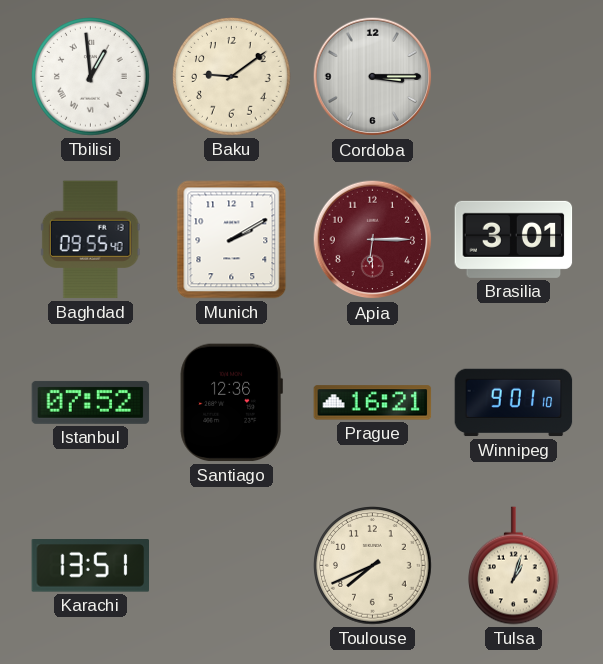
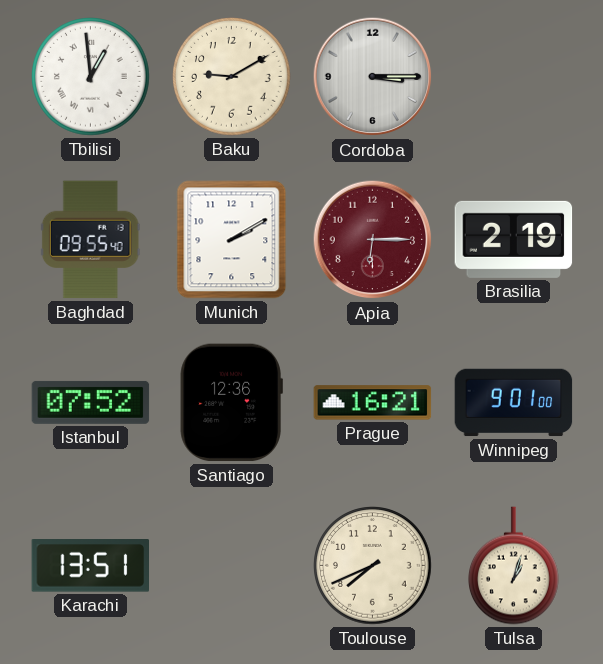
Baku: 9:09 -> 9:10
Brasilia: 3:01 -> 2:19
Winnipeg: 9:01:10 -> 9:01:00
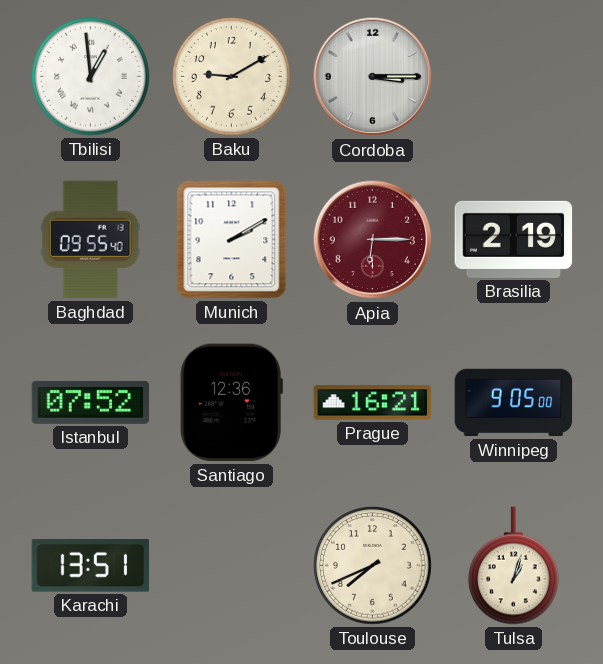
Winnipeg: 9:01 -> 9:05
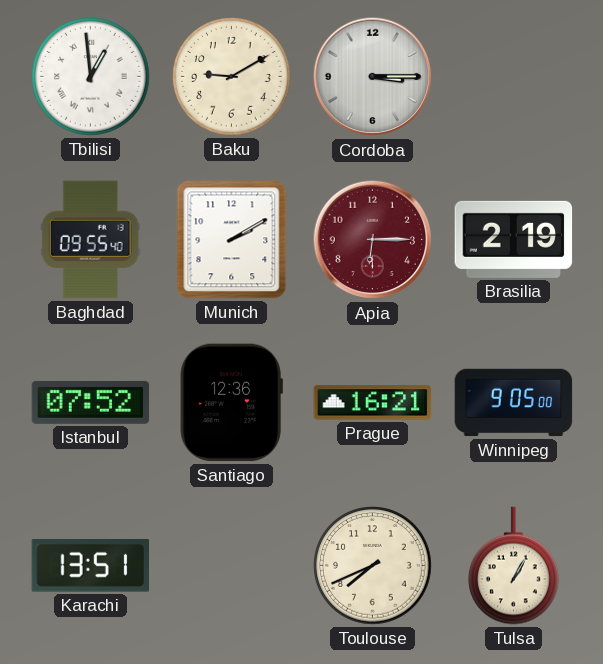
Tulsa: 1:03 -> 1:05
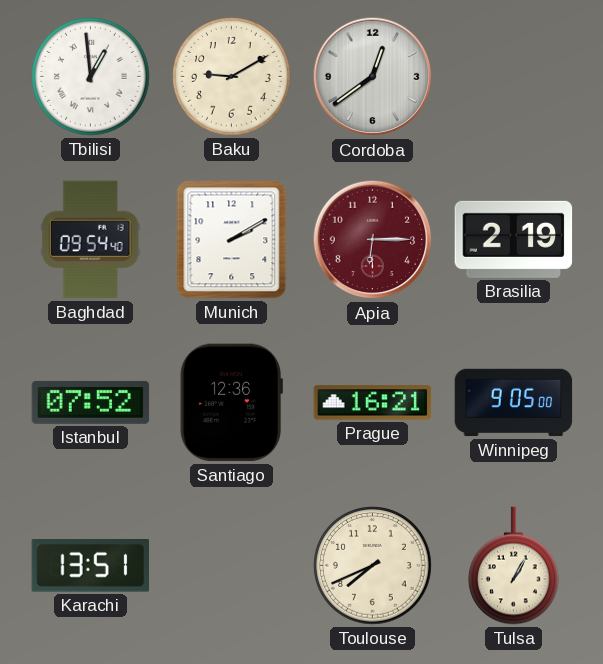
Cordoba: 3:15 -> 12:39
Baghdad: 09:55 -> 09:54
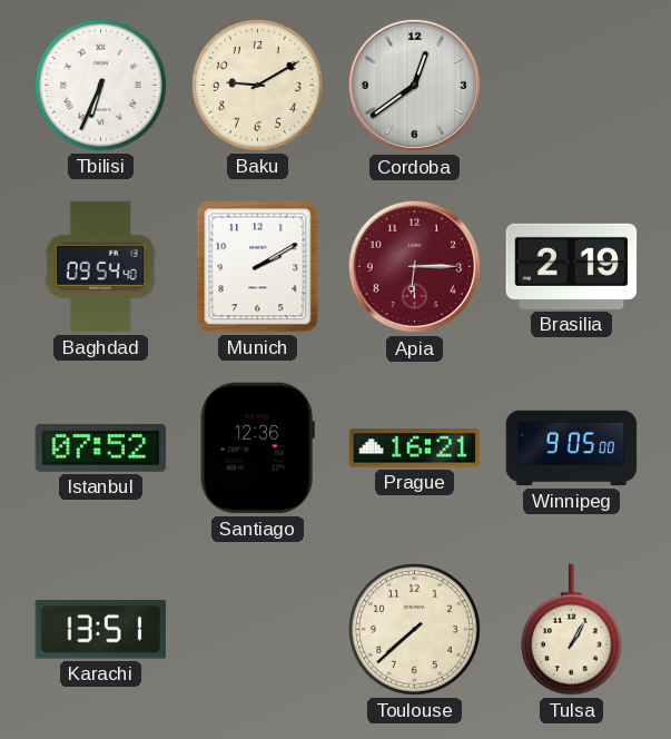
Tbilisi: 12:59 -> 6:34
Toulouse: 7:41 -> 7:38
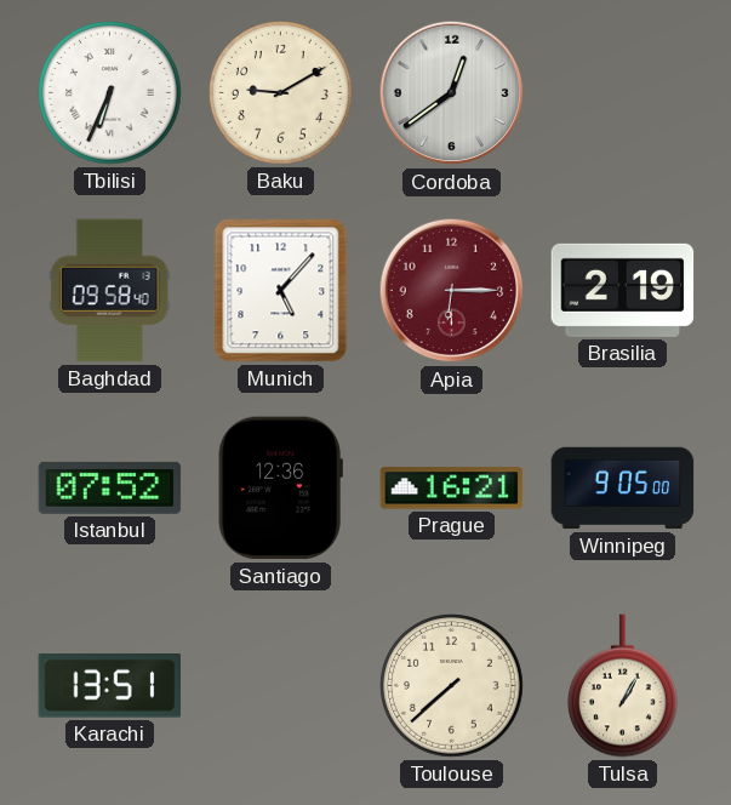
Baghdad: 09:54 -> 09:58
Munich: 2:10 -> 5:07
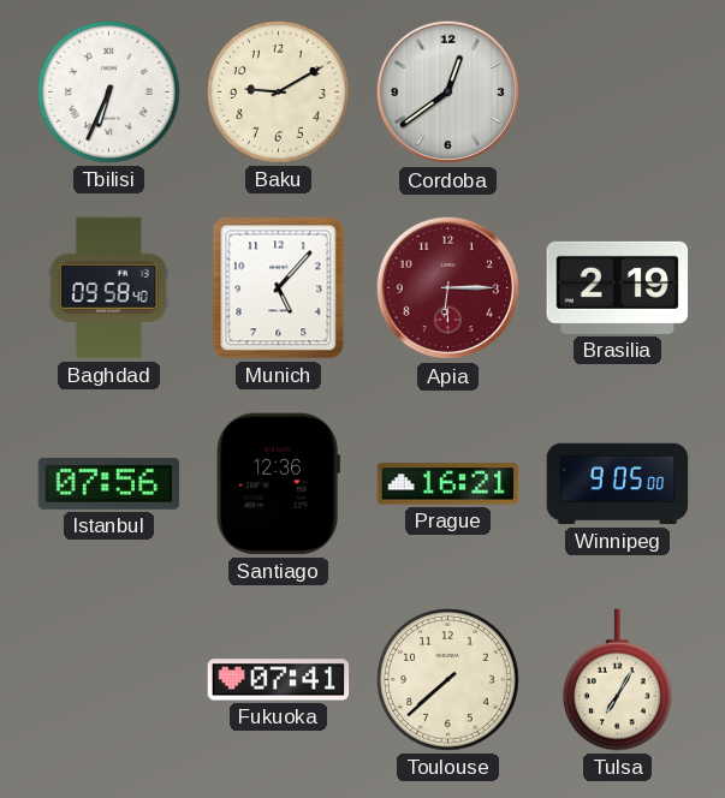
Istanbul: 07:52 -> 07:56
Karachi: 13:51 -> none
Fukuoka: none -> 07:41
Tulsa: 1:05 -> 7:05
